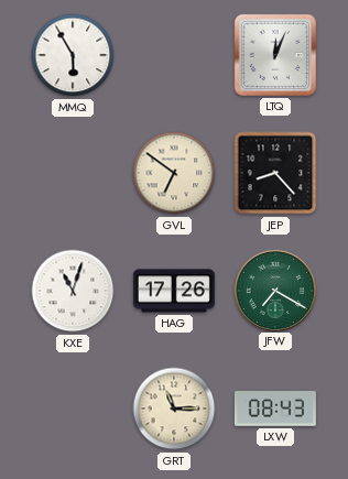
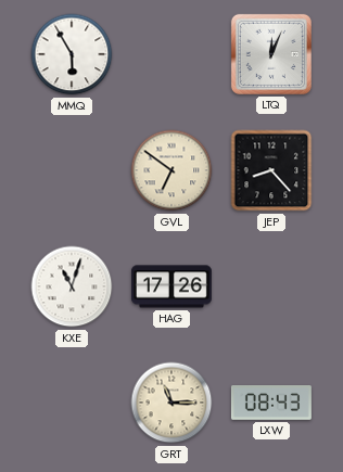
JFW: 7:20 -> none
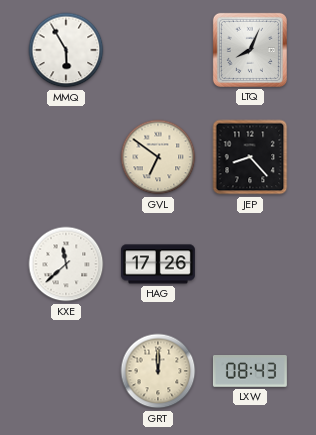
LTQ: 12:04 -> 8:04
KXE: 11:03 -> 11:38
GRT: 11:15 -> 12:00
